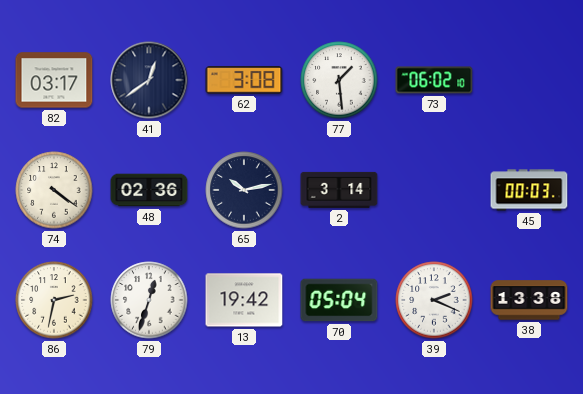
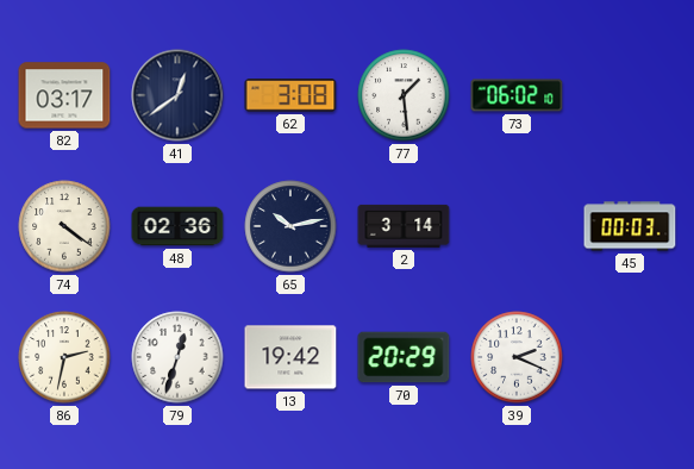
70: 05:04 -> 20:29
38: 13:38 -> none
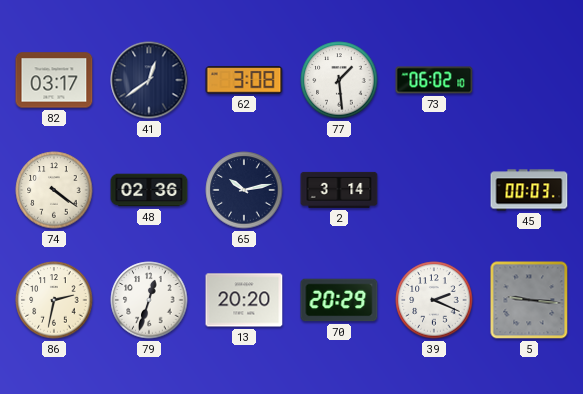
13: 19:42 -> 20:20
5: none -> 9:16
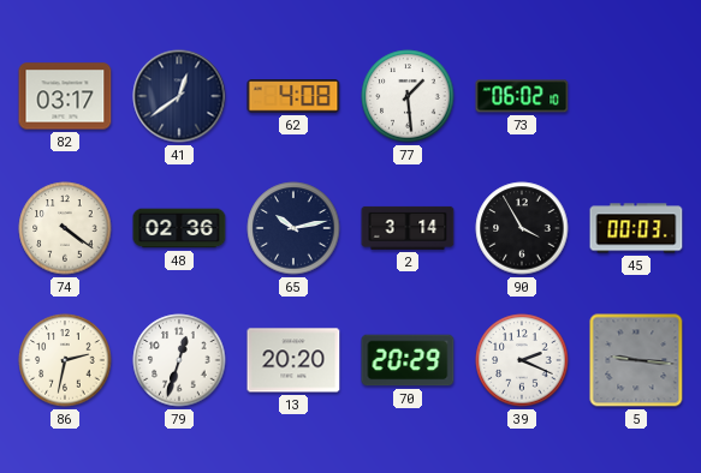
62: 3:08 -> 4:08
90: none -> 3:55
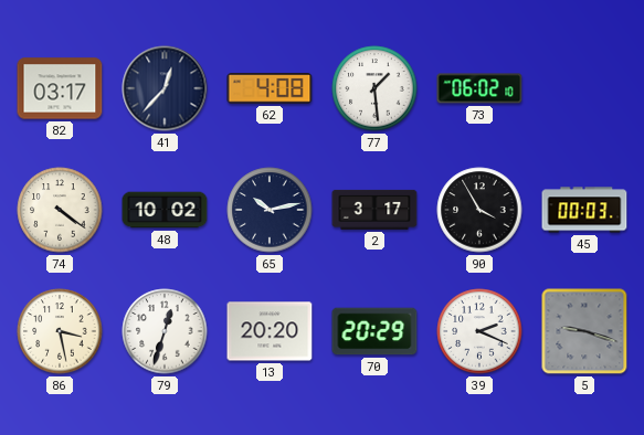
41: 12:39 -> 12:37
48: 02:36 -> 10:02
2: 3:14 -> 3:17
86: 2:32 -> 3:28
5: 9:16 -> 9:18
